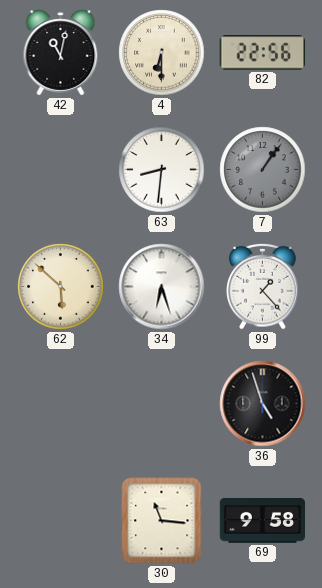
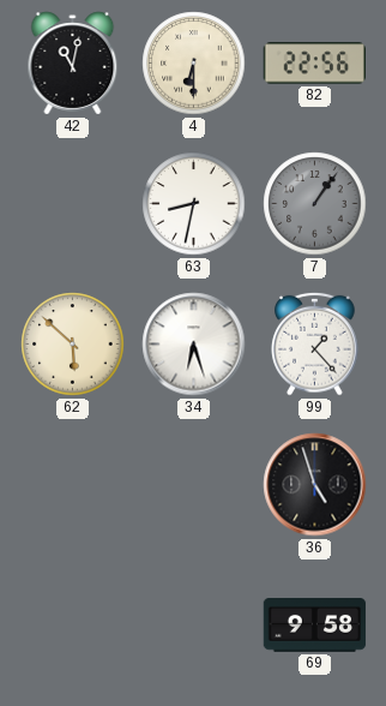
63: 8:31 -> 8:32
30: 11:16 -> none
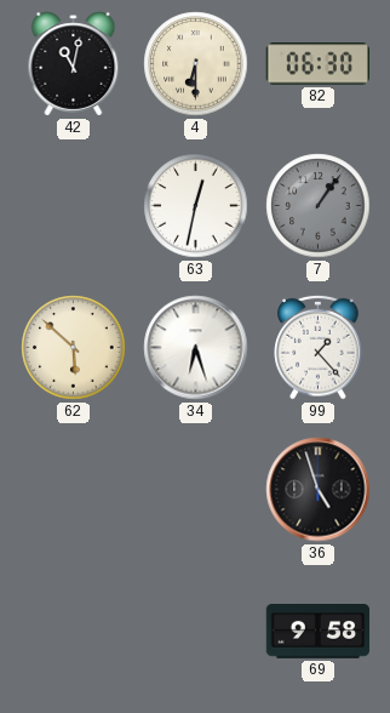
82: 22:56 -> 06:30
63: 8:32 -> 12:32
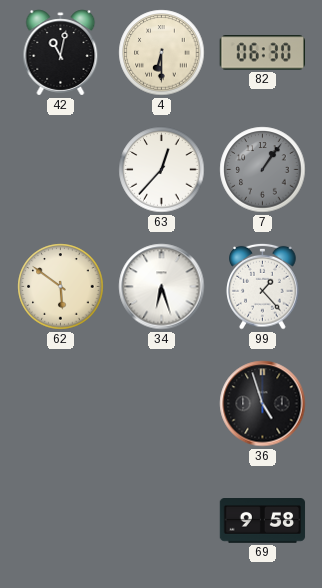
63: 12:32 -> 12:37
62: 5:52 -> 5:51
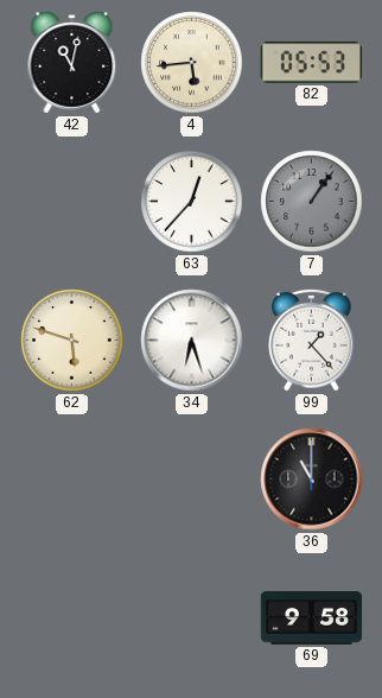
4: 6:30 -> 5:44
82: 06:30 -> 05:53
62: 5:51 -> 5:48
36: 4:57 -> 11:00
